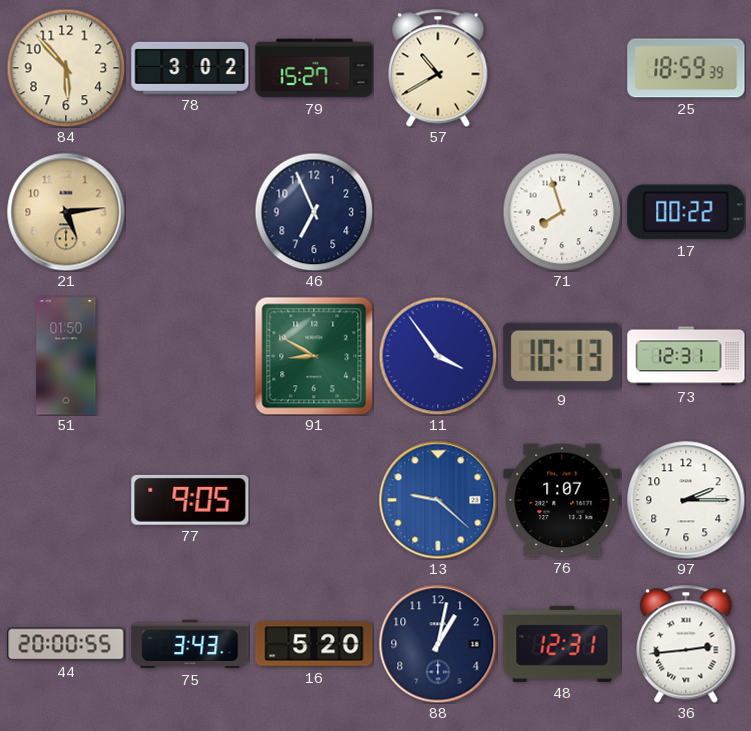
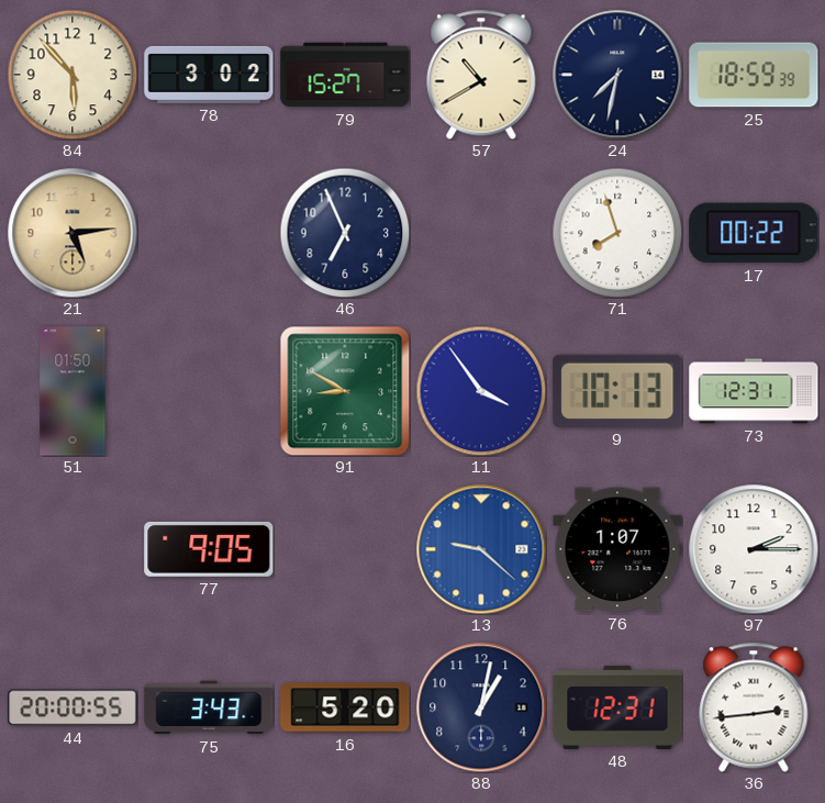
24: none -> 7:32
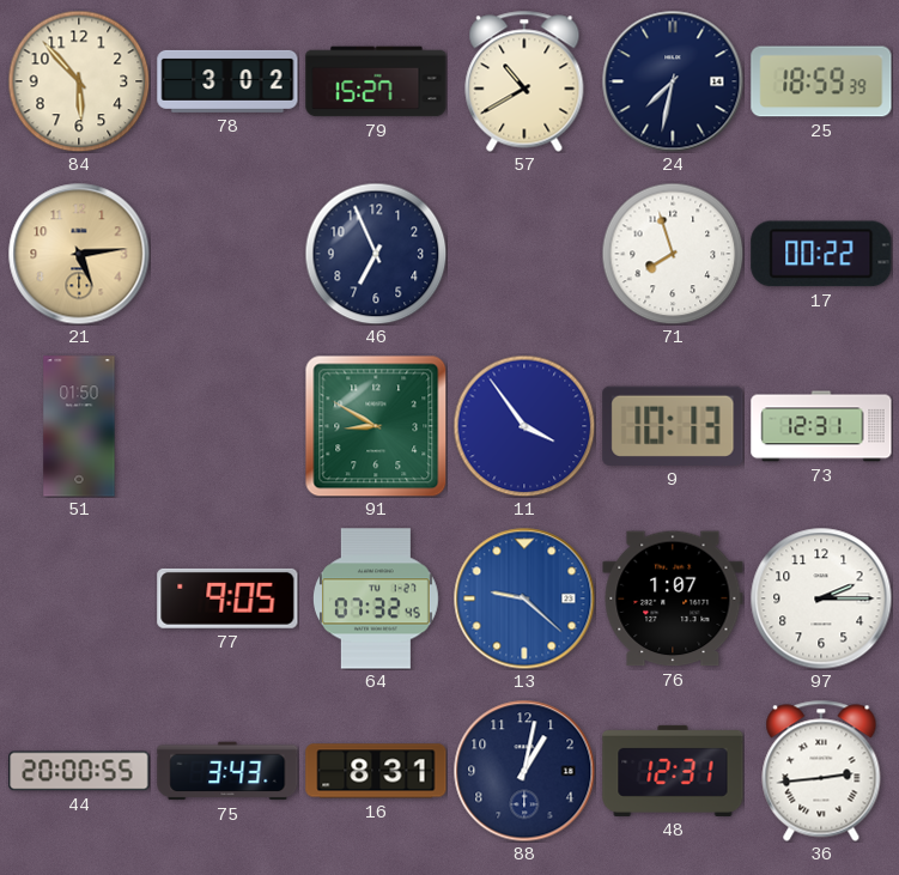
64: none -> 07:32
16: 5:20 -> 8:31
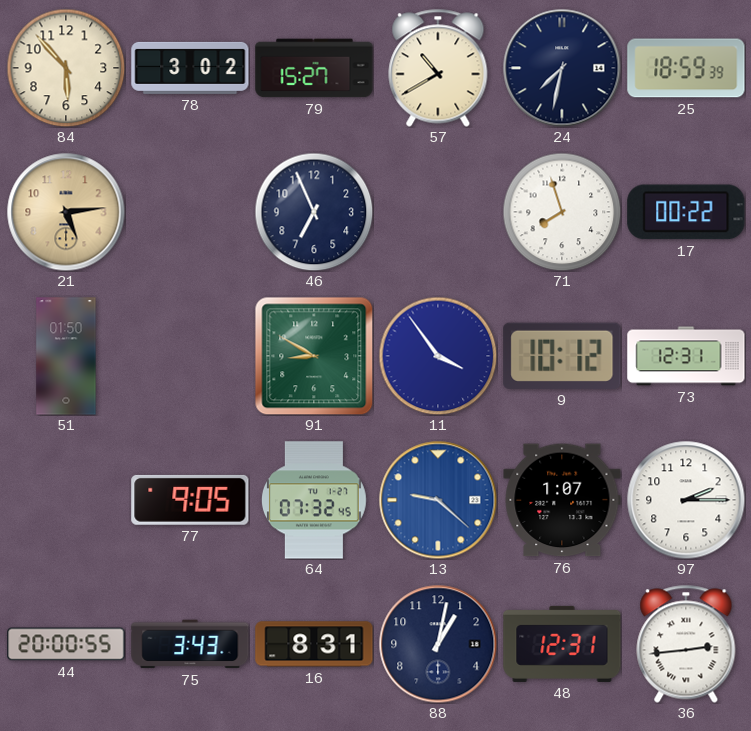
9: 10:13 -> 10:12
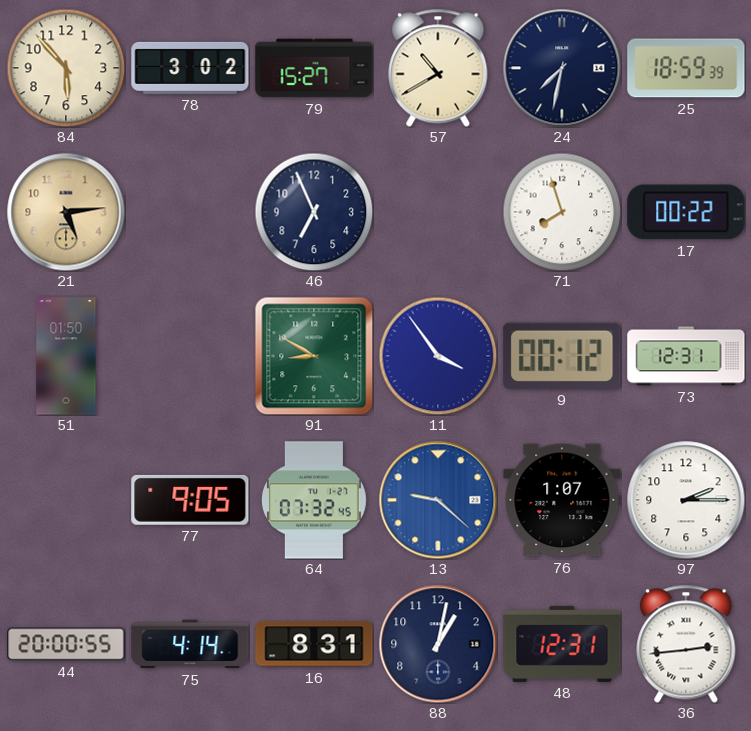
9: 10:12 -> 00:12
75: 3:43 -> 4:14
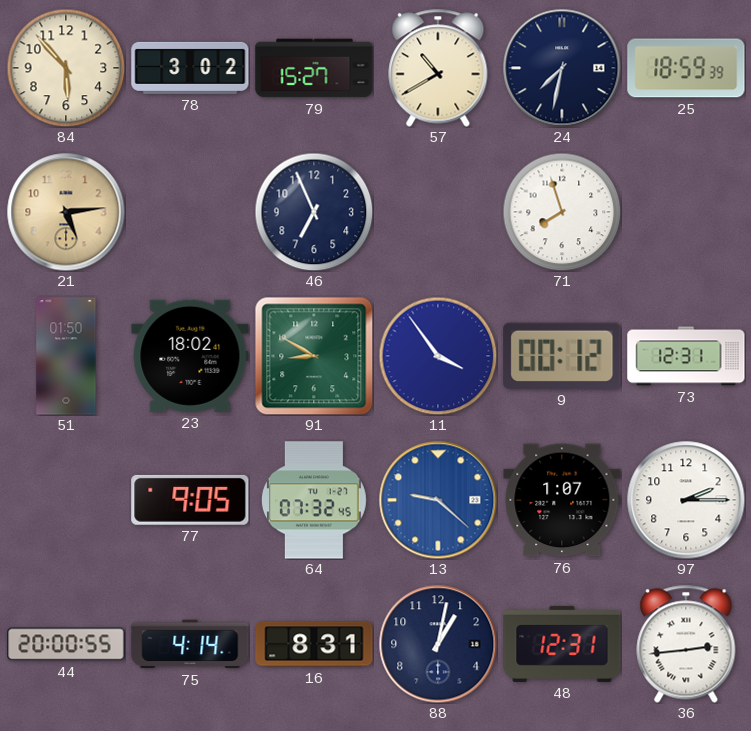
17: 00:22 -> none
23: none -> 18:02
